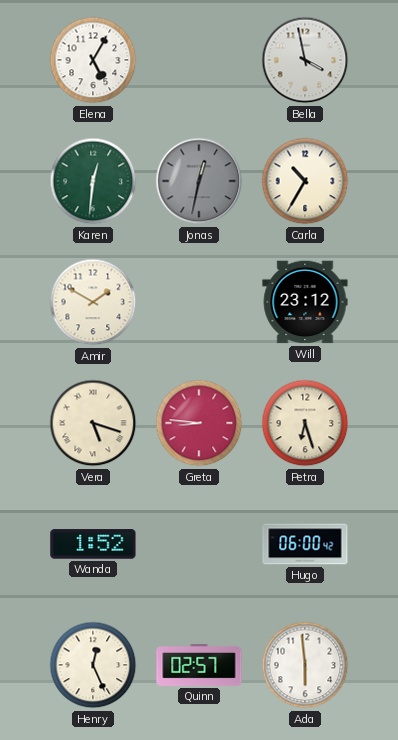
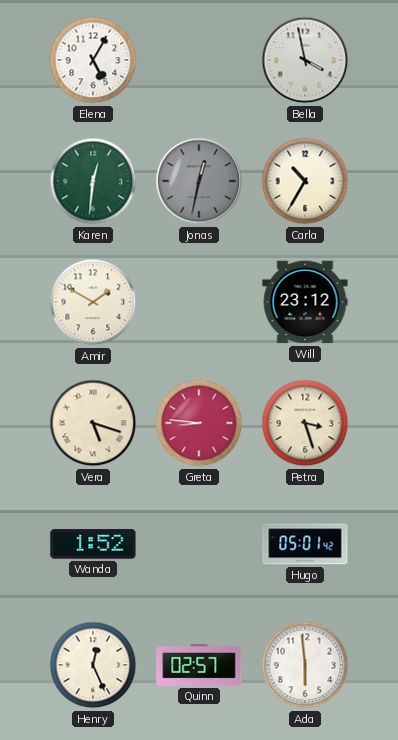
Petra: 6:27 -> 3:27
Hugo: 06:00 -> 05:01
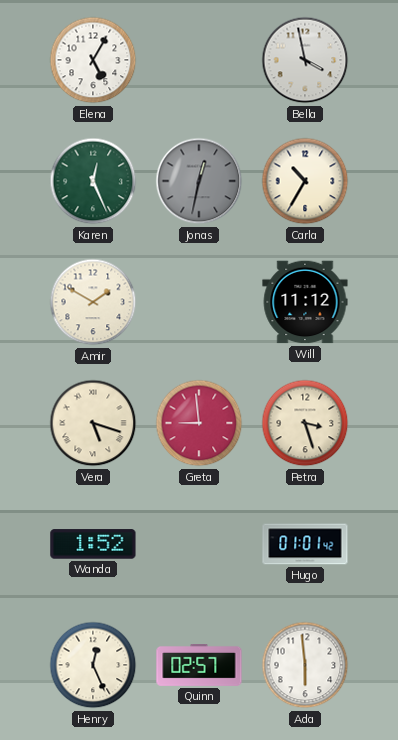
Karen: 12:31 -> 12:26
Will: 23:12 -> 11:12
Greta: 8:46 -> 8:59
Hugo: 05:01 -> 01:01
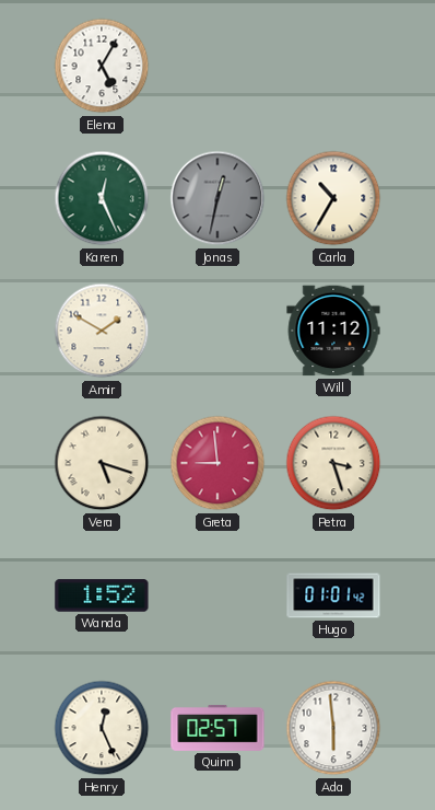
Bella: 3:58 -> none
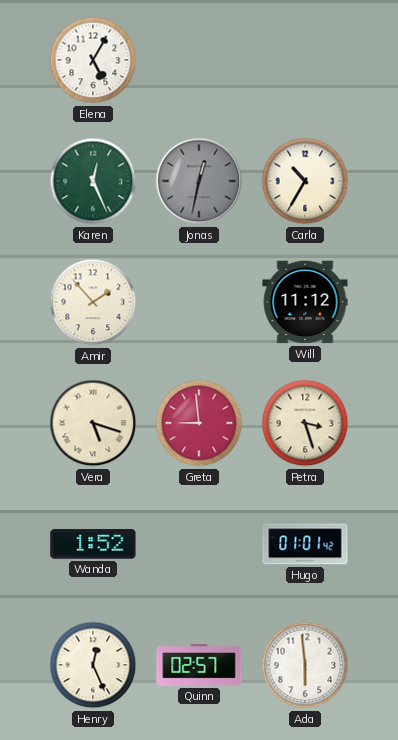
Amir: 1:50 -> 1:53
